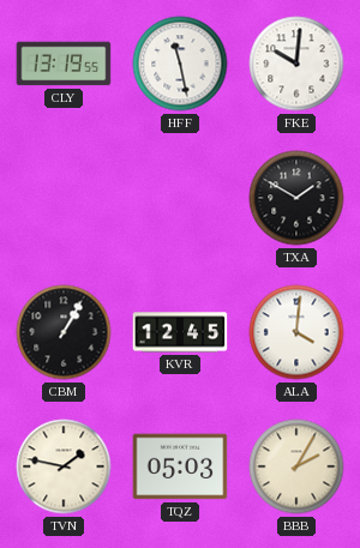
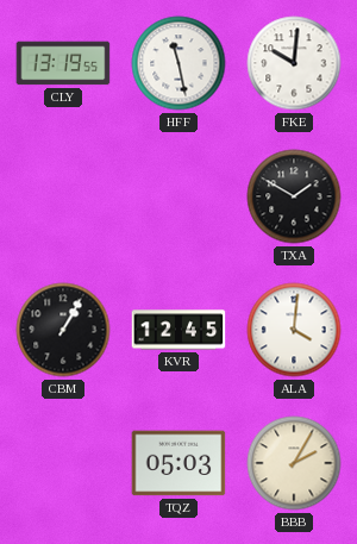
TVN: 1:47 -> none
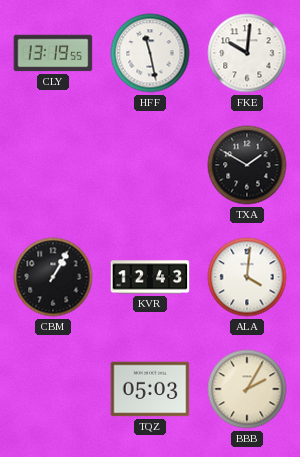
KVR: 12:45 -> 12:43
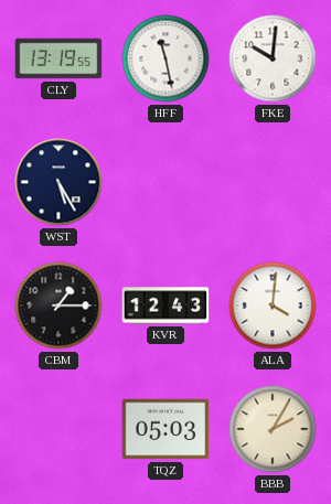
WST: none -> 5:25
TXA: 1:50 -> none
CBM: 1:05 -> 1:15
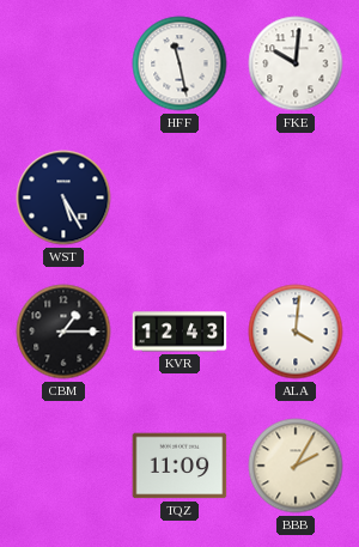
CLY: 13:19 -> none
TQZ: 05:03 -> 11:09
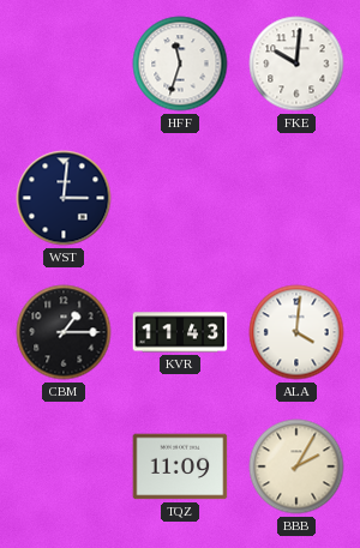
HFF: 11:28 -> 11:33
WST: 5:25 -> 3:01
KVR: 12:43 -> 11:43
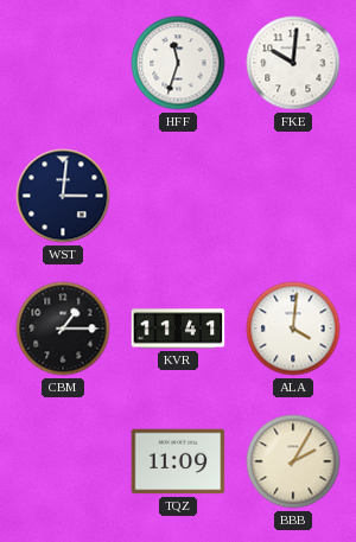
KVR: 11:43 -> 11:41
